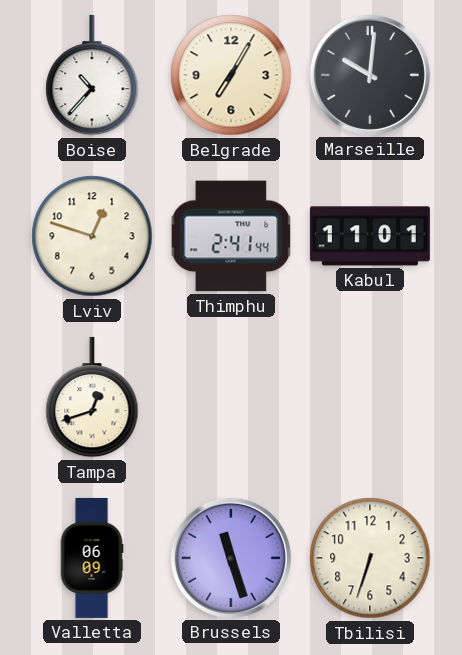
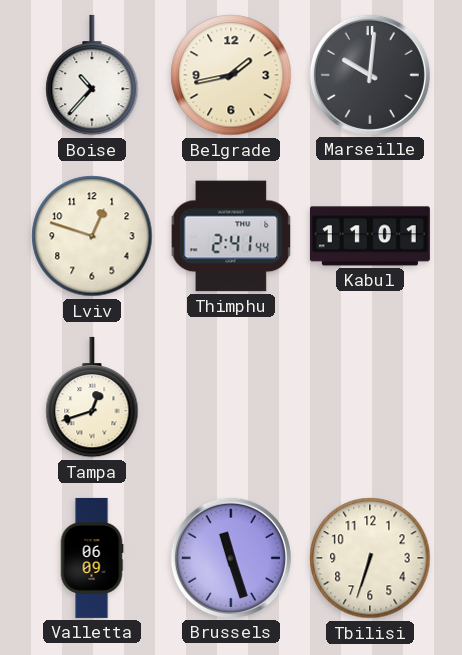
Belgrade: 7:05 -> 1:43
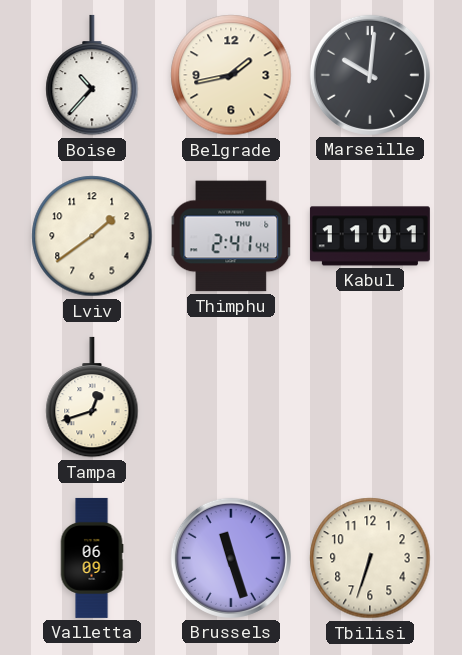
Lviv: 12:48 -> 1:39
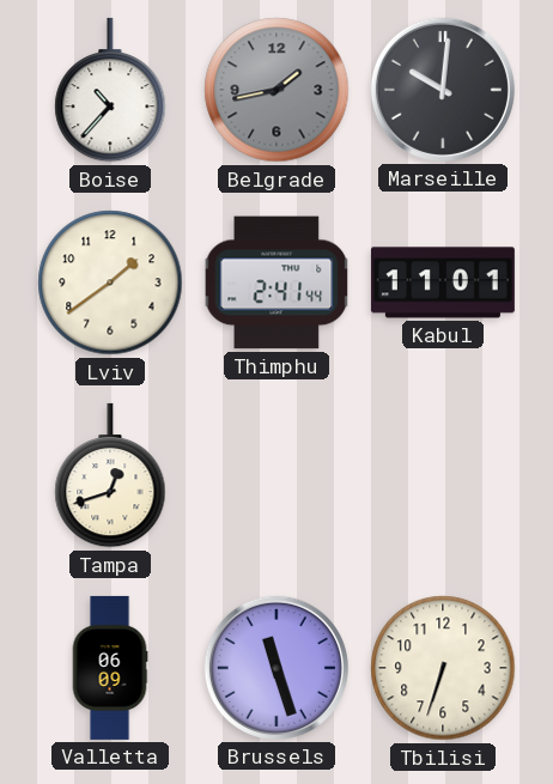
Belgrade dial: cream -> grey
